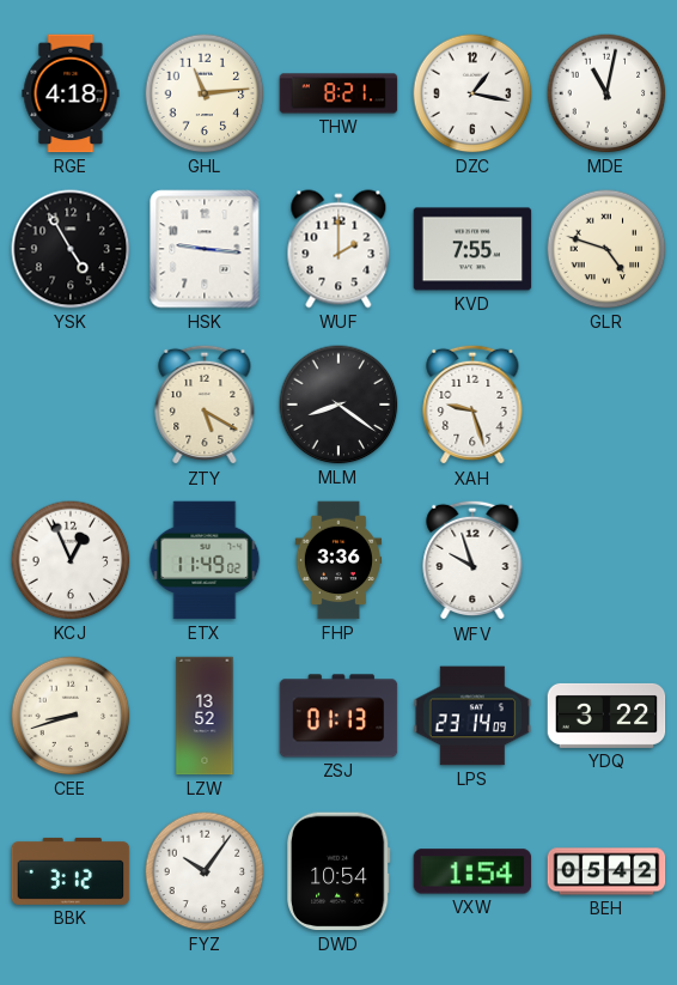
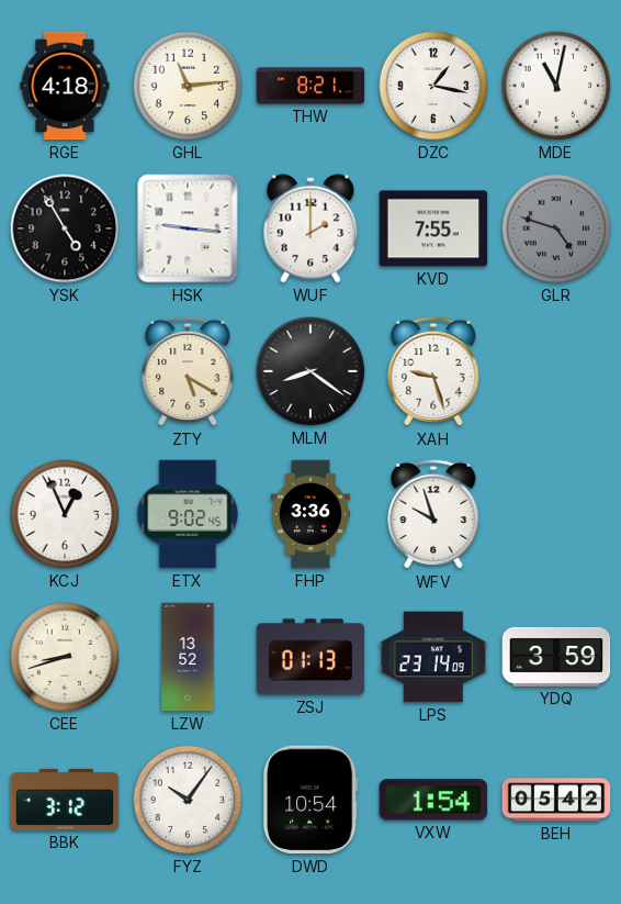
GLR dial: cream -> grey
ETX: 11:49 -> 9:02
YDQ: 3:22 -> 3:59
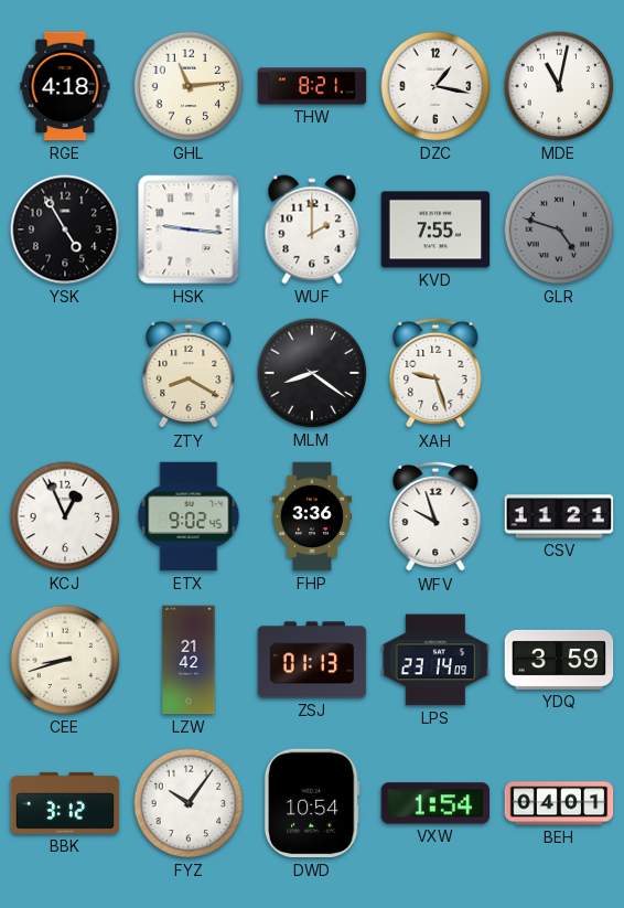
ZTY: 5:20 -> 8:20
CSV: none -> 11:21
LZW: 13:52 -> 21:42
BEH: 05:42 -> 04:01
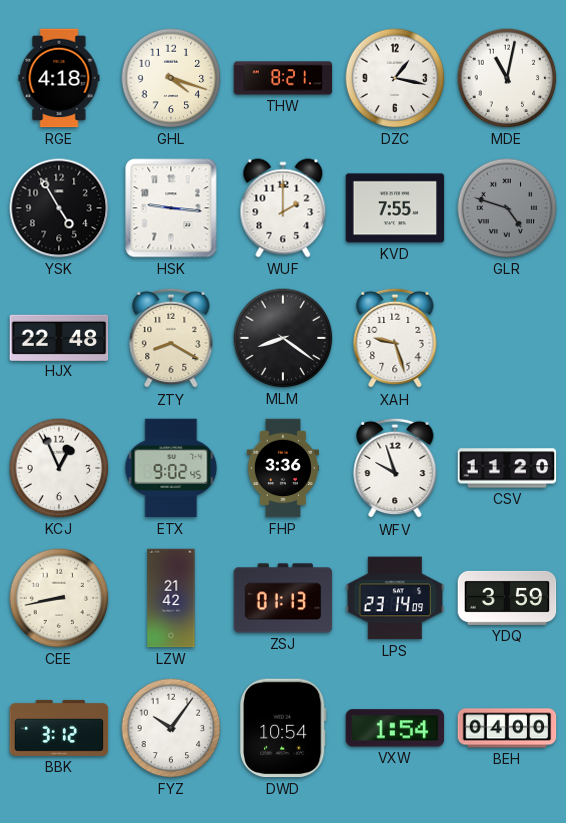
GHL: 11:14 -> 4:18
HJX: none -> 22:48
CSV: 11:21 -> 11:20
CEE: 8:42 -> 8:43
BEH: 04:01 -> 04:00
